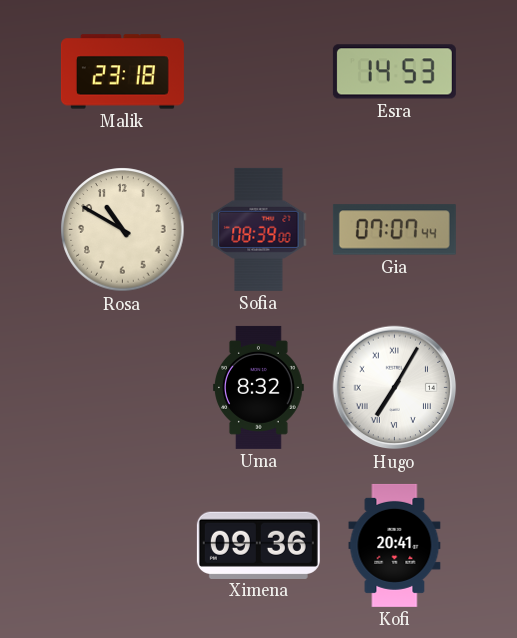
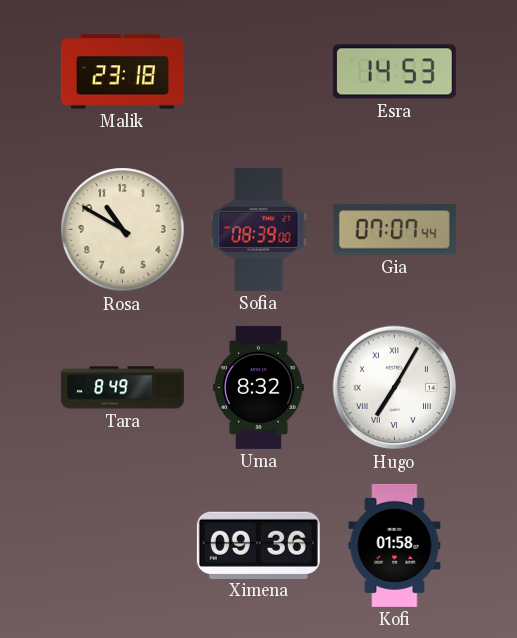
Tara: none -> 8:49
Kofi: 20:41 -> 01:58
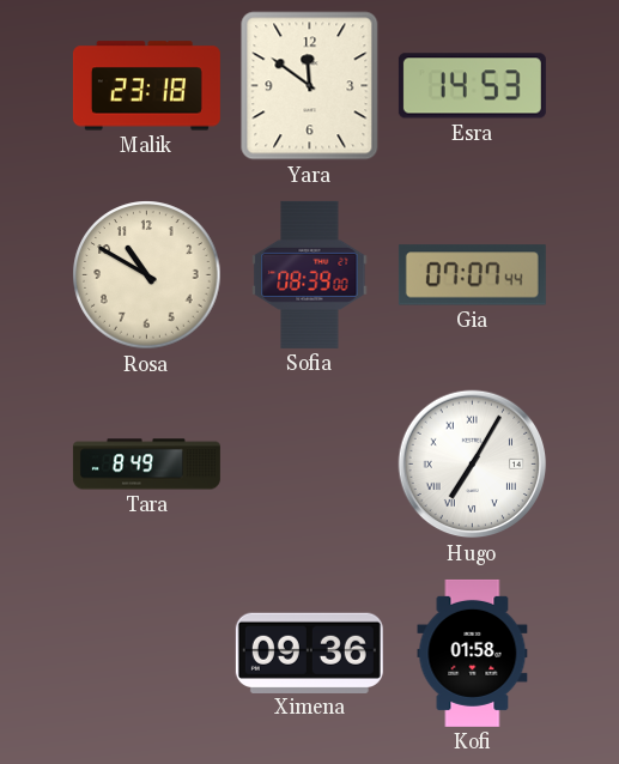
Yara: none -> 11:51
Uma: 8:32 -> none
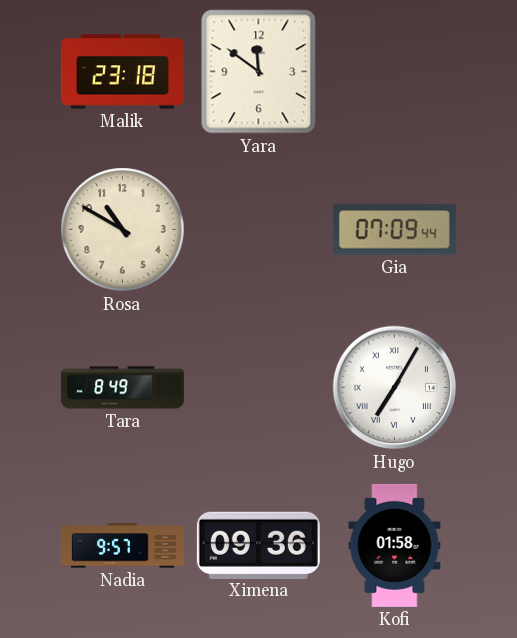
Esra: 14:53 -> none
Sofia: 08:39 -> none
Gia: 07:07 -> 07:09
Nadia: none -> 9:57
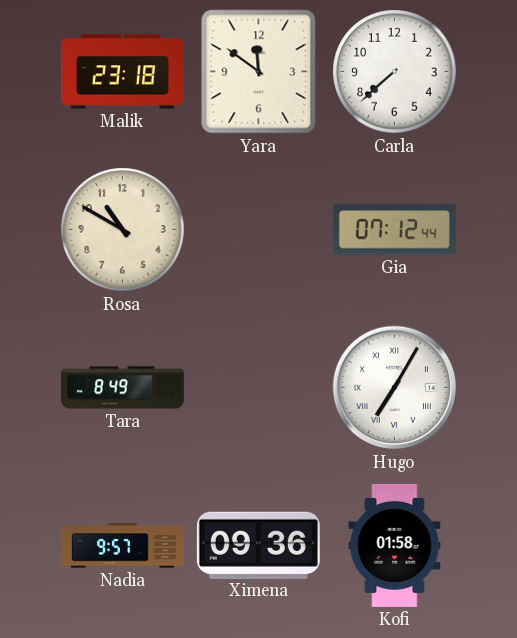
Carla: none -> 7:38
Gia: 07:09 -> 07:12
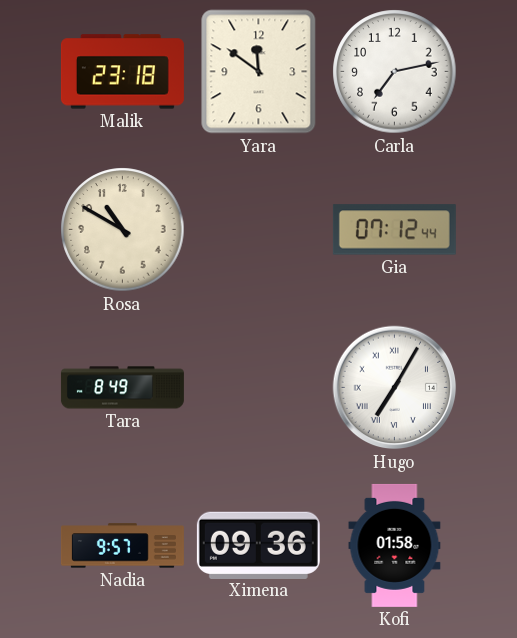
Carla: 7:38 -> 7:13
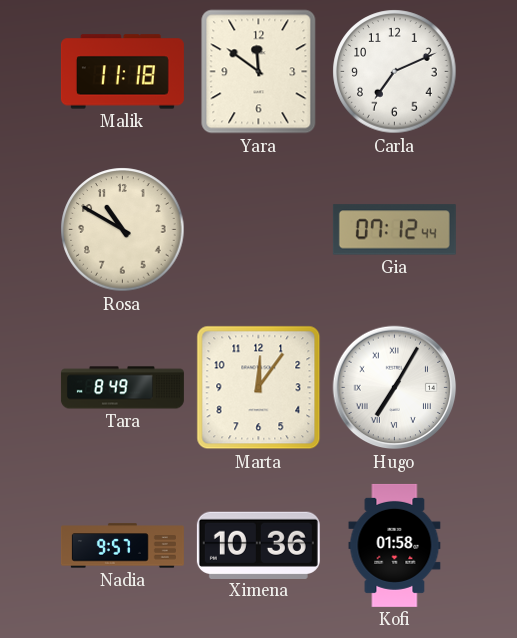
Malik: 23:18 -> 11:18
Carla: 7:13 -> 7:11
Marta: none -> 12:06
Ximena: 09:36 -> 10:36
